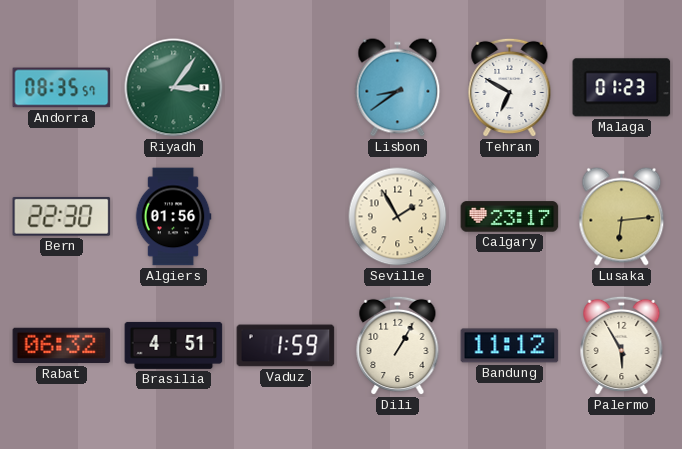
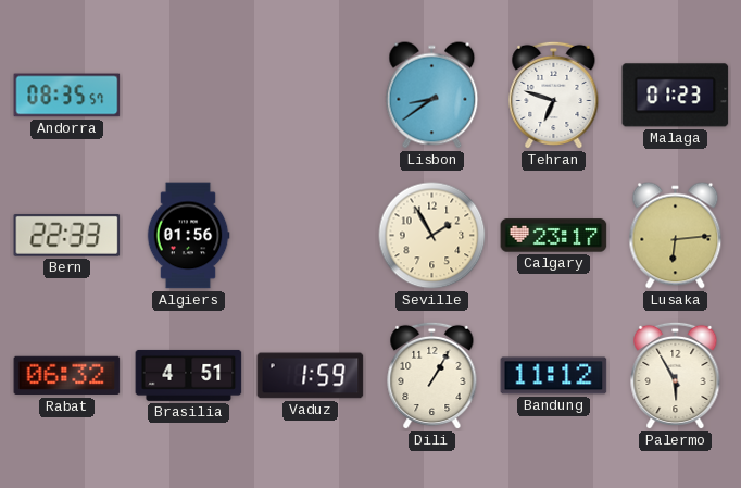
Riyadh: 3:06 -> none
Tehran: 6:50 -> 6:48
Bern: 22:30 -> 22:33
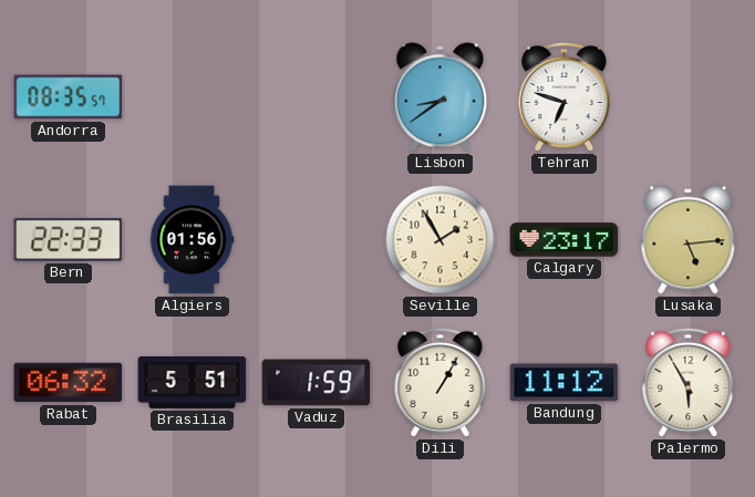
Malaga: 01:23 -> none
Lusaka: 6:14 -> 5:14
Brasilia: 4:51 -> 5:51
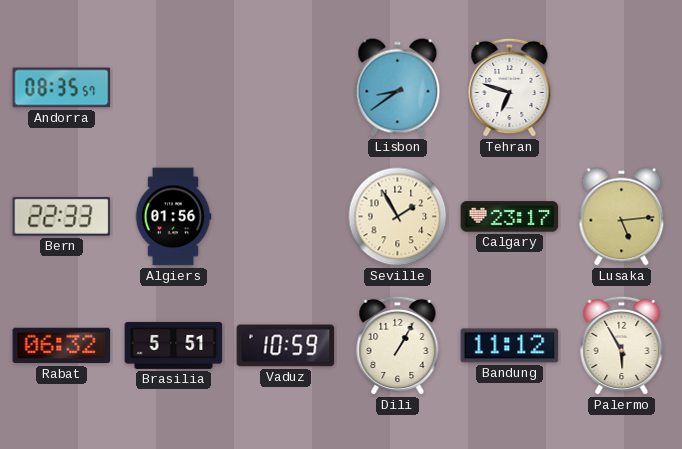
Vaduz: 1:59 -> 10:59
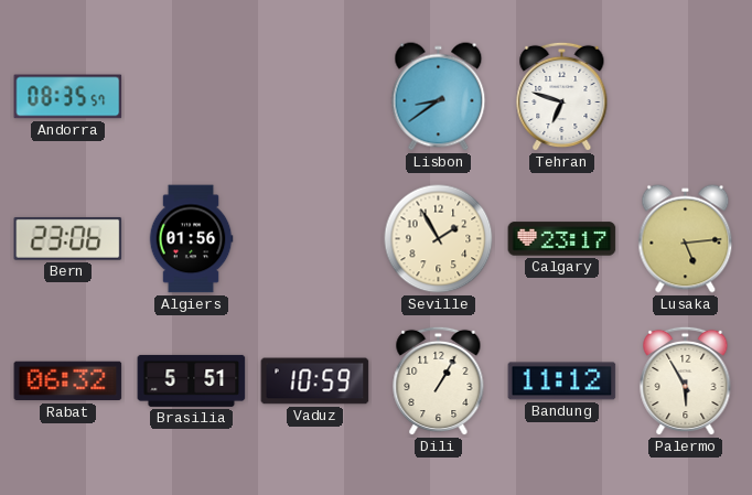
Bern: 22:33 -> 23:06
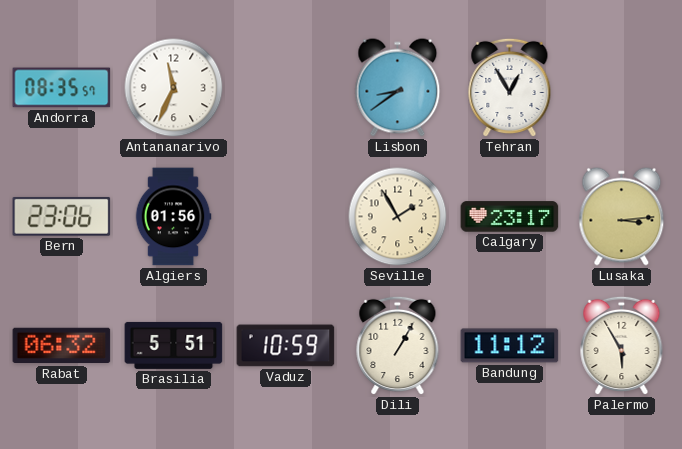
Antananarivo: none -> 11:34
Tehran: 6:48 -> 12:55
Lusaka: 5:14 -> 3:14
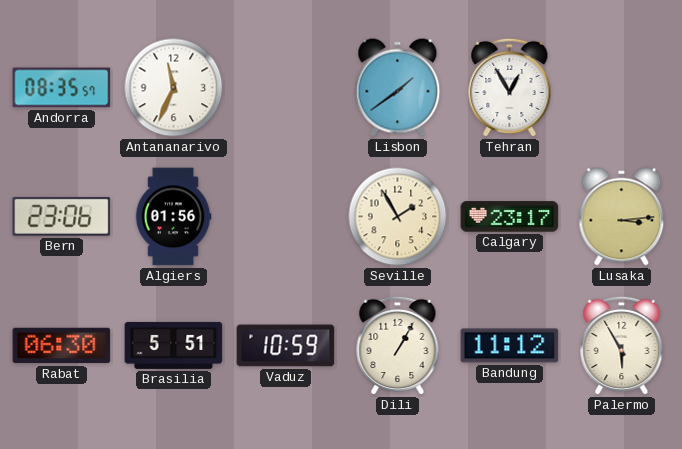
Lisbon: 8:39 -> 1:39
Rabat: 06:32 -> 06:30
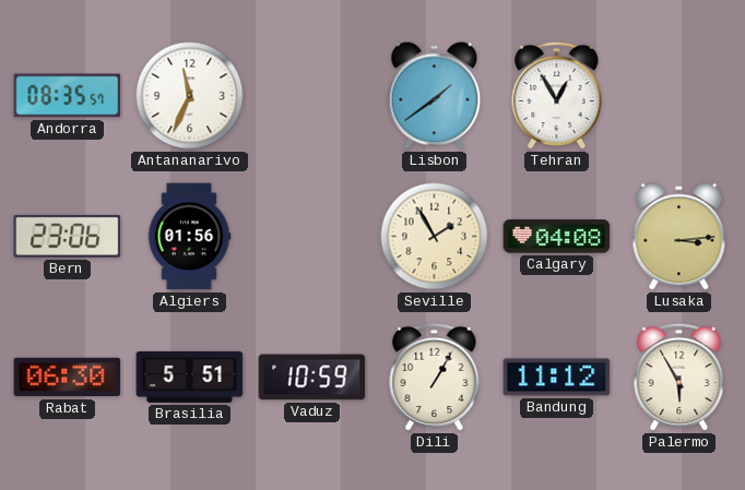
Calgary: 23:17 -> 04:08
